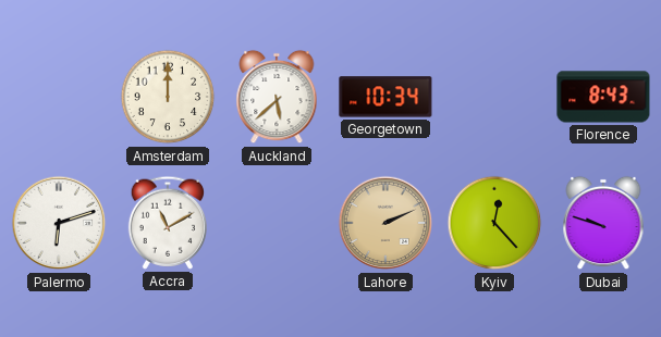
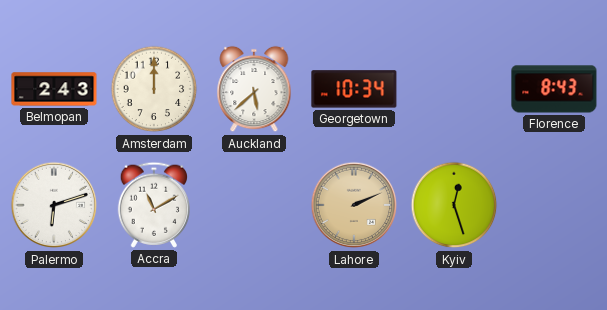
Belmopan: none -> 2:43
Kyiv: 12:23 -> 12:27
Dubai: 9:48 -> none
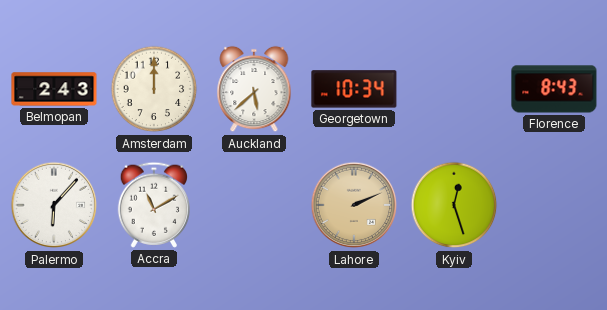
Palermo: 6:12 -> 6:07
